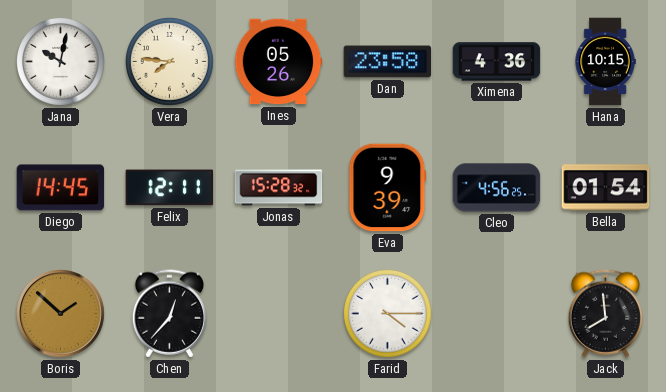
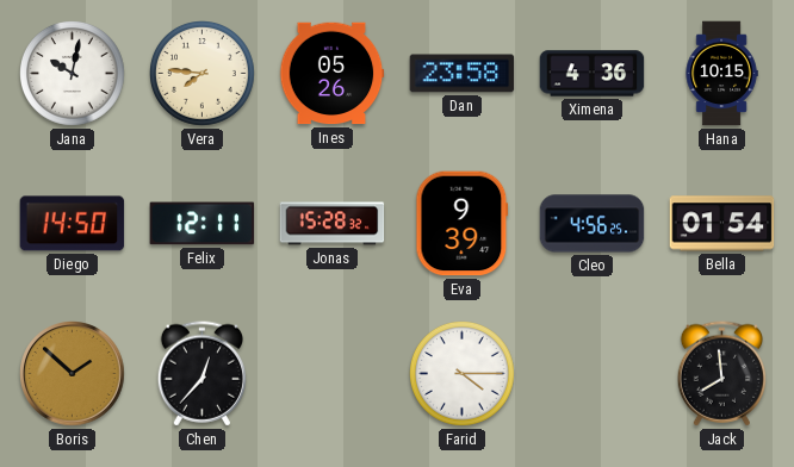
Diego: 14:45 -> 14:50
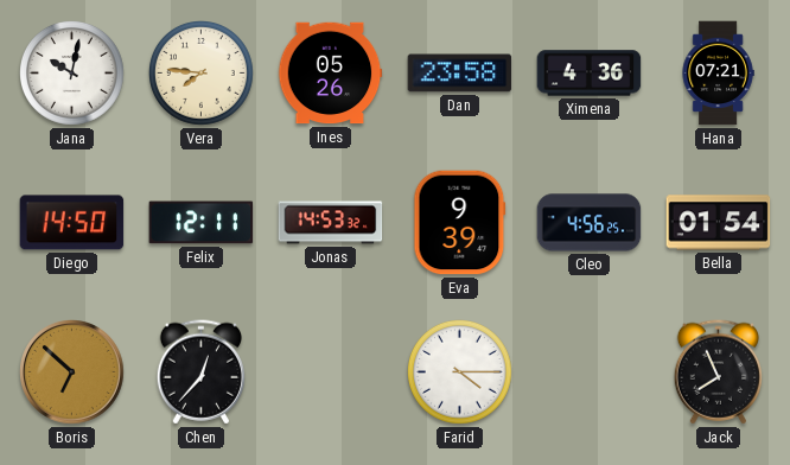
Hana: 10:15 -> 07:21
Jonas: 15:28 -> 14:53
Boris: 1:52 -> 6:52
Jack: 7:59 -> 7:56
